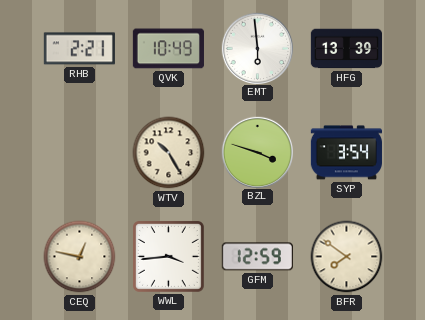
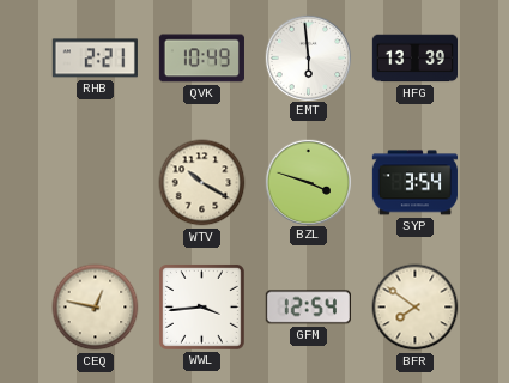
WTV: 10:25 -> 10:20
GFM: 12:59 -> 12:54
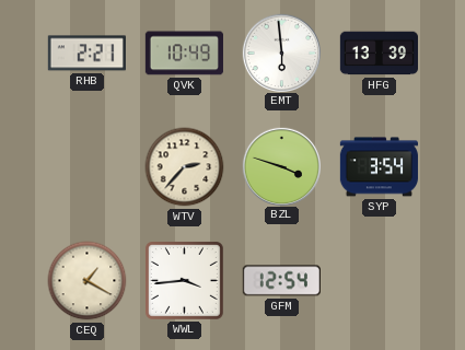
WTV: 10:20 -> 2:37
CEQ: 12:47 -> 1:20
BFR: 7:51 -> none
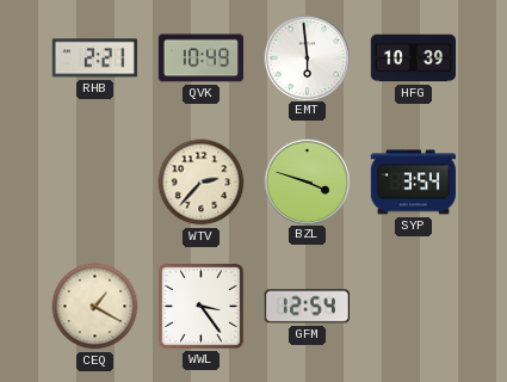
HFG: 13:39 -> 10:39
WWL: 3:44 -> 3:24
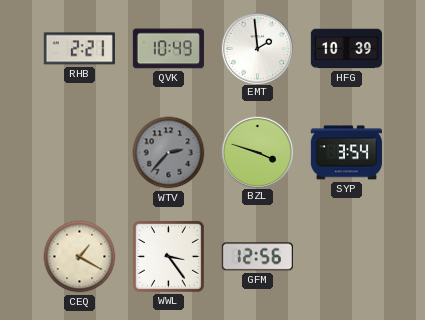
EMT: 5:59 -> 1:59
WTV dial: cream -> grey
GFM: 12:54 -> 12:56
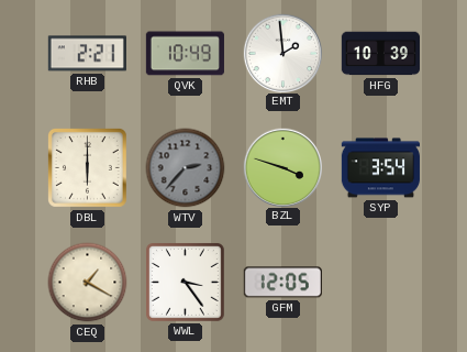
DBL: none -> 6:00
GFM: 12:56 -> 12:05
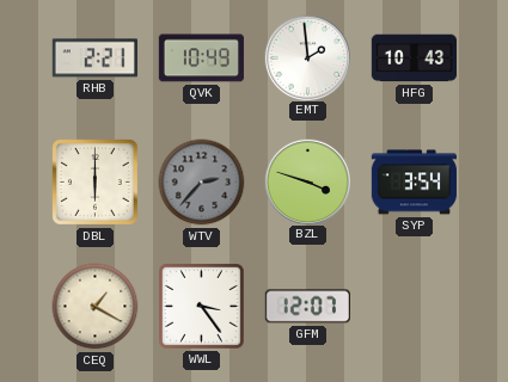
HFG: 10:39 -> 10:43
GFM: 12:05 -> 12:07
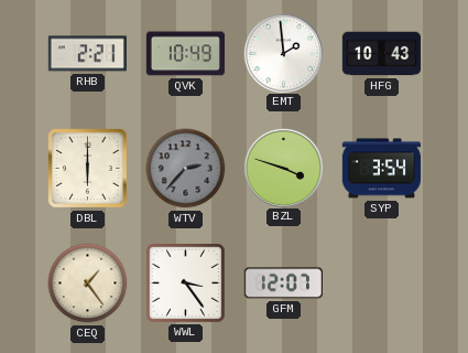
CEQ: 1:20 -> 1:24
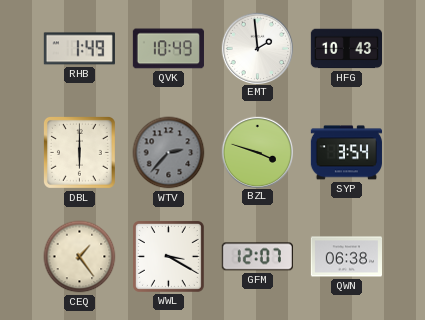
RHB: 2:21 -> 1:49
WWL: 3:24 -> 3:20
QWN: none -> 06:38
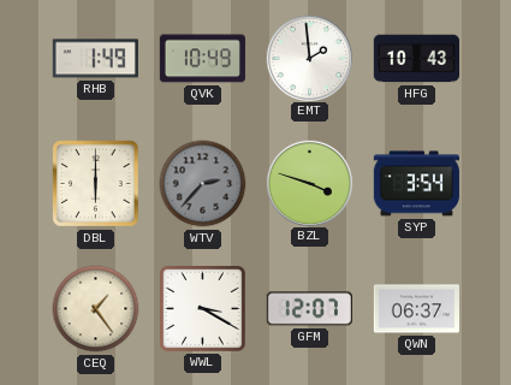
QWN: 06:38 -> 06:37
